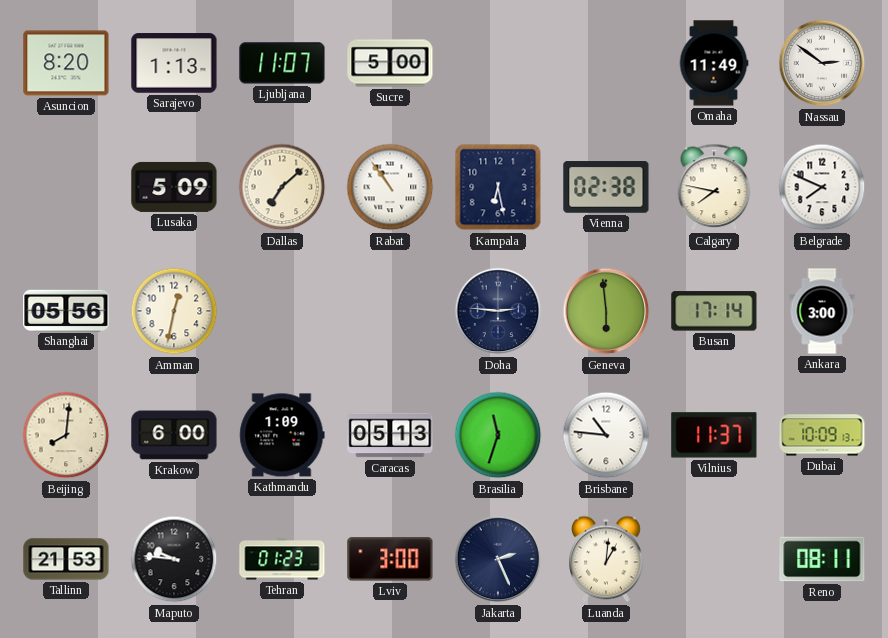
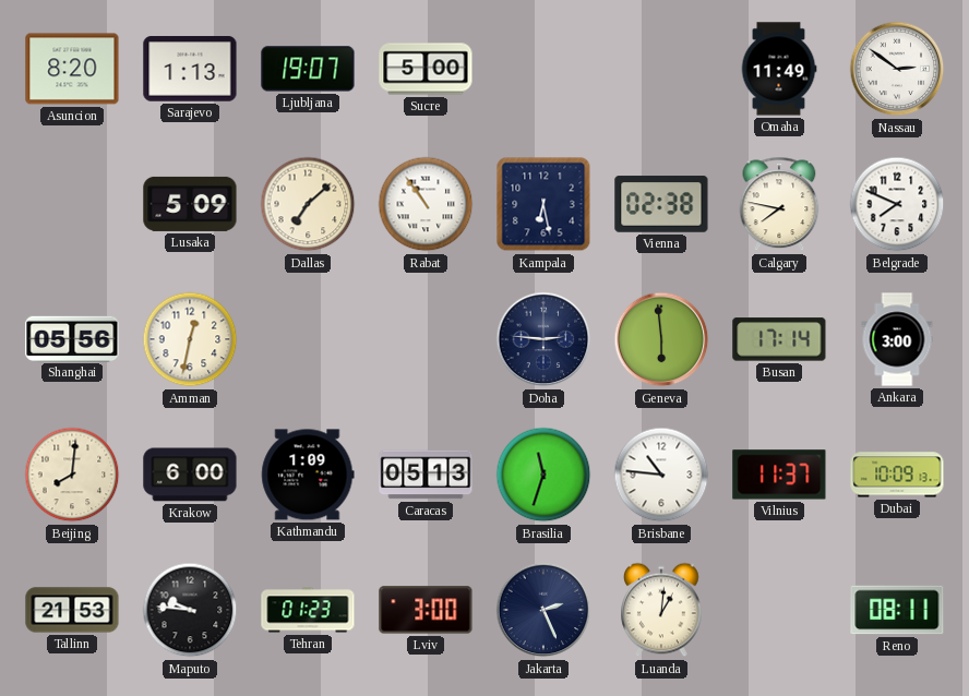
Ljubljana: 11:07 -> 19:07
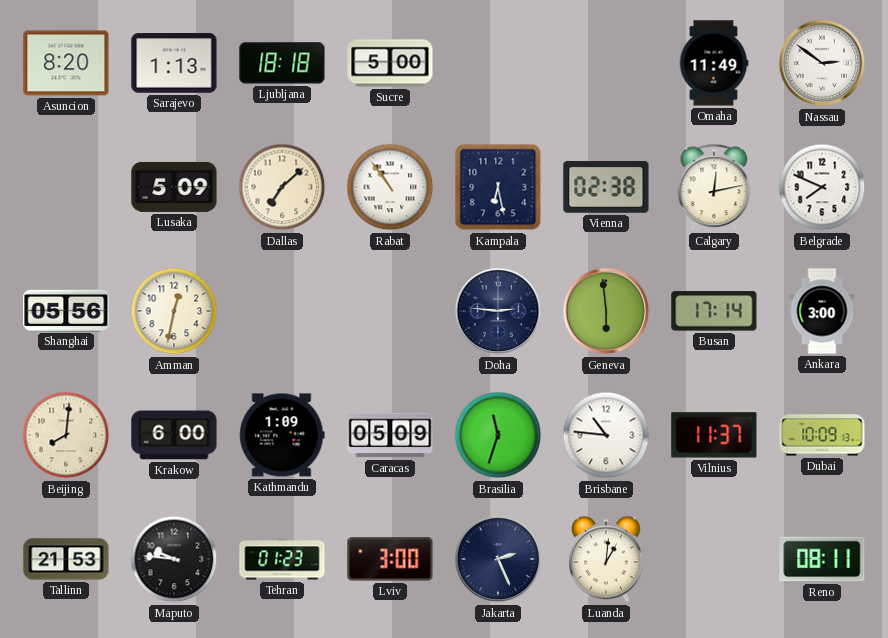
Ljubljana: 19:07 -> 18:18
Calgary: 7:47 -> 12:13
Caracas: 05:13 -> 05:09
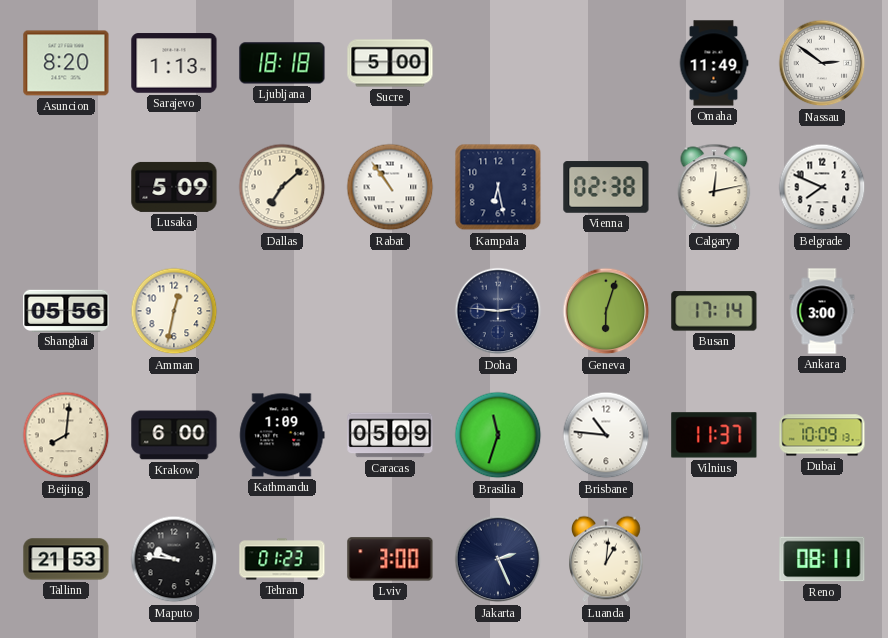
Geneva: 5:59 -> 6:03
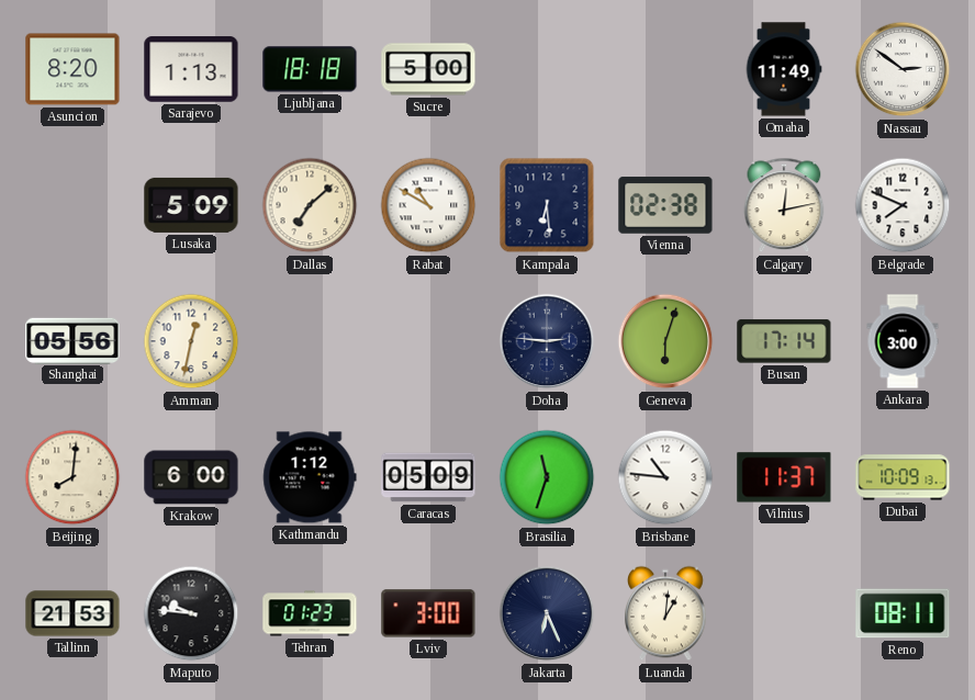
Rabat: 10:54 -> 10:50
Kampala: 6:28 -> 6:29
Kathmandu: 1:09 -> 1:12
Jakarta: 2:26 -> 6:26
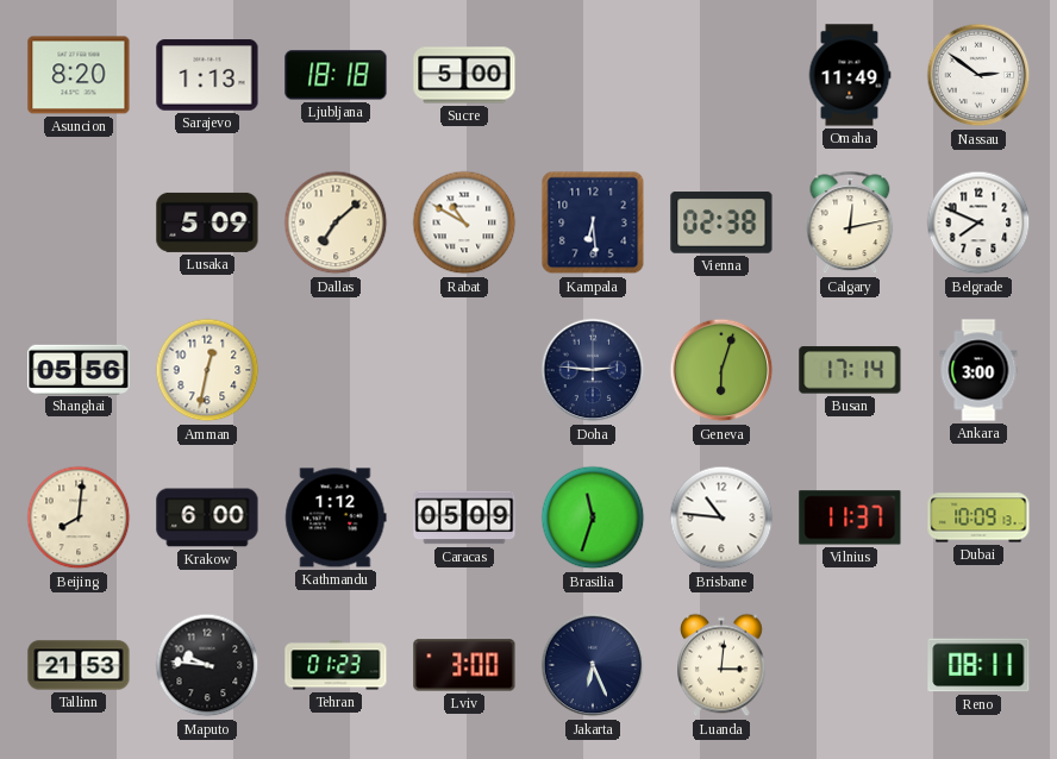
Luanda: 1:01 -> 3:01
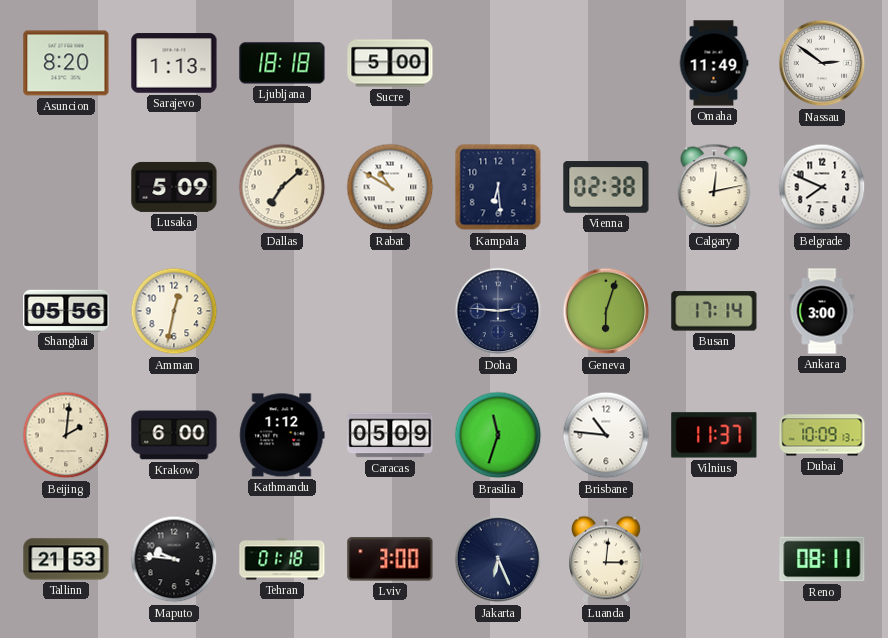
Beijing: 8:01 -> 2:01
Tehran: 01:23 -> 01:18
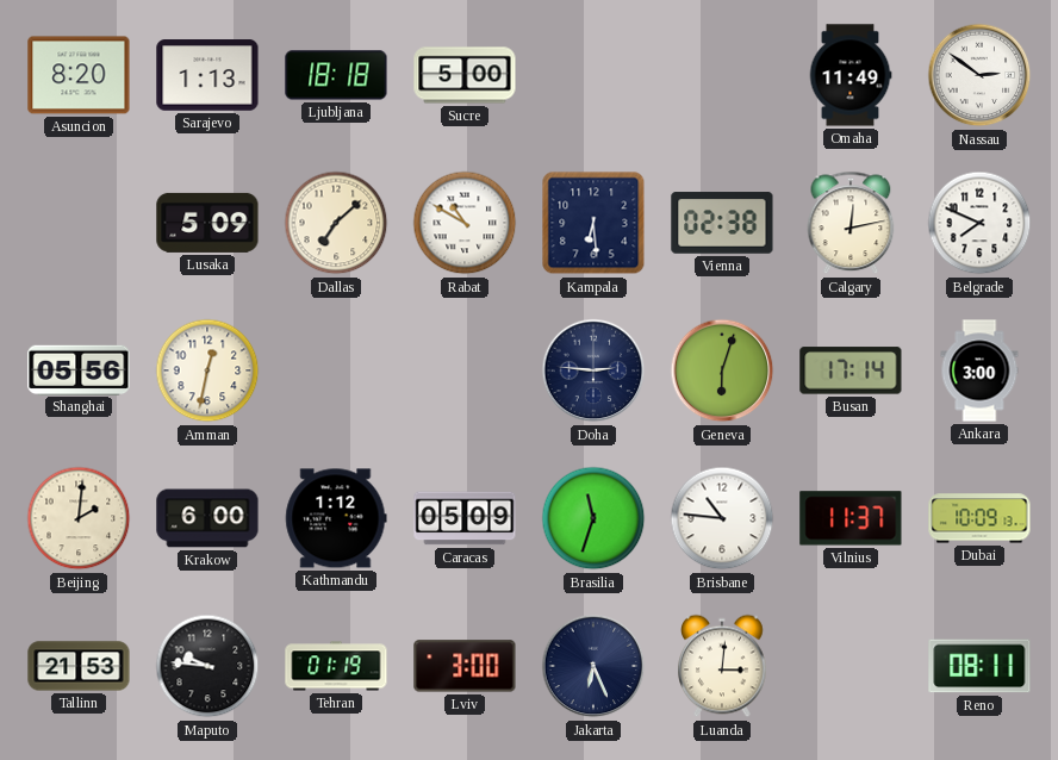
Tehran: 01:18 -> 01:19
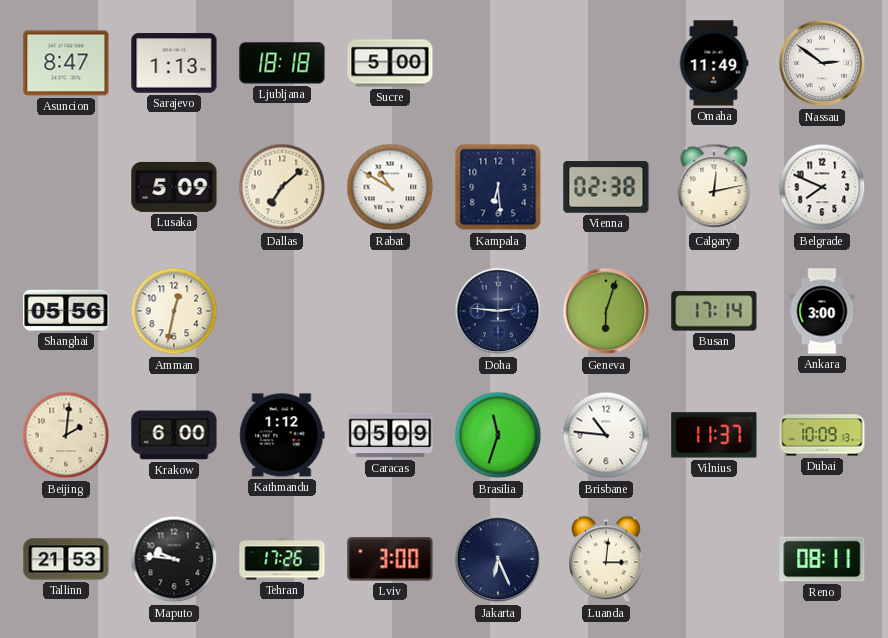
Asuncion: 8:20 -> 8:47
Tehran: 01:19 -> 17:26
